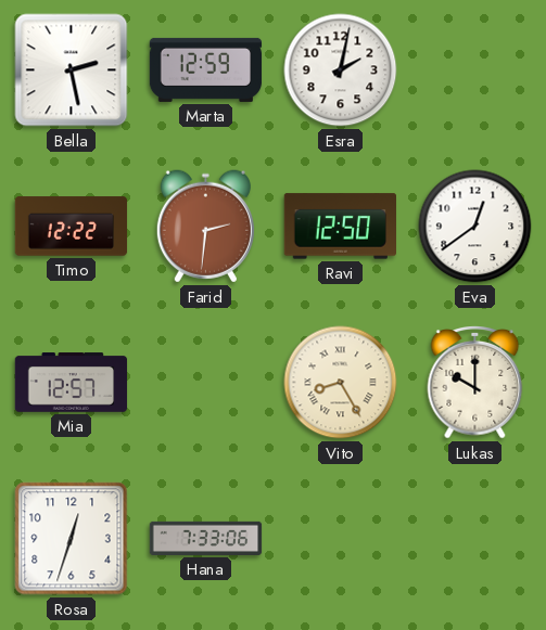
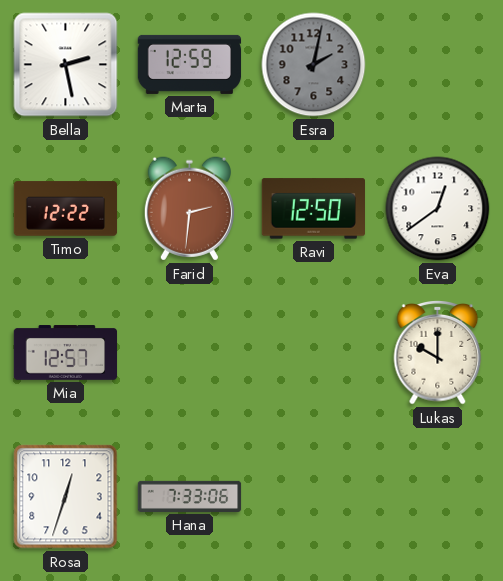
Esra dial: white -> grey
Vito: 8:25 -> none
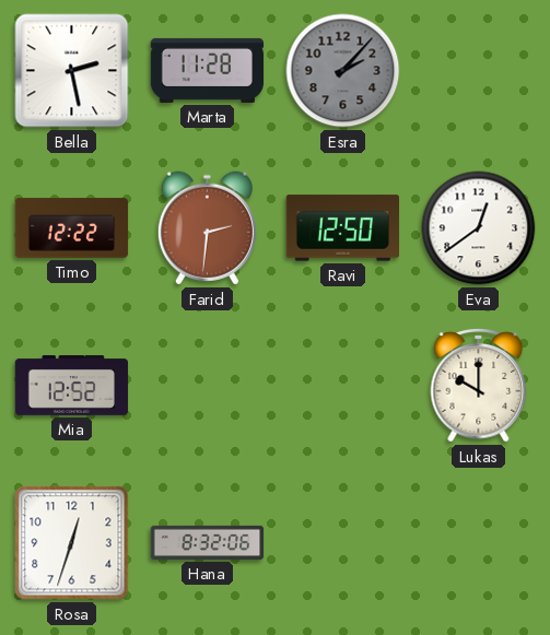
Marta: 12:59 -> 11:28
Esra: 2:02 -> 2:07
Mia: 12:57 -> 12:52
Hana: 7:33 -> 8:32
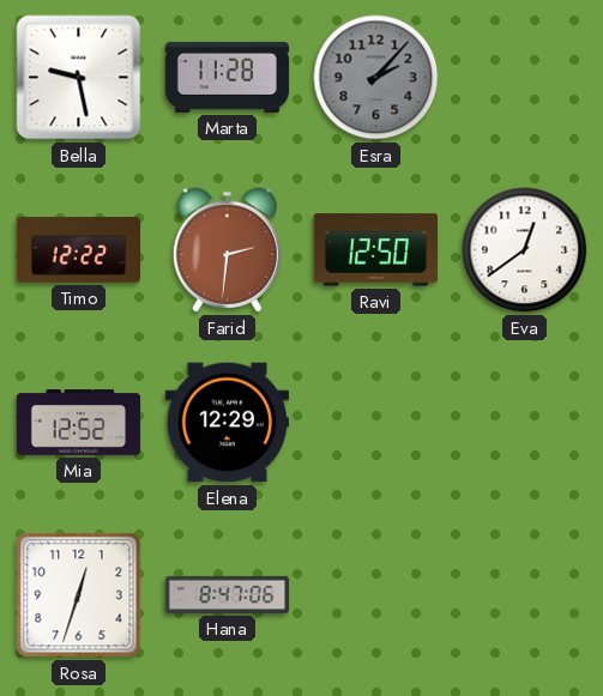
Bella: 2:28 -> 9:28
Elena: none -> 12:29
Lukas: 10:00 -> none
Hana: 8:32 -> 8:47
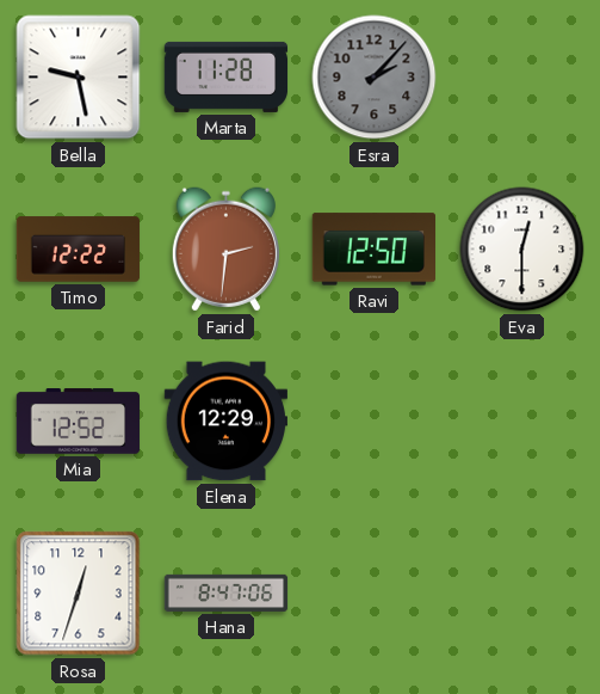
Eva: 12:39 -> 12:30
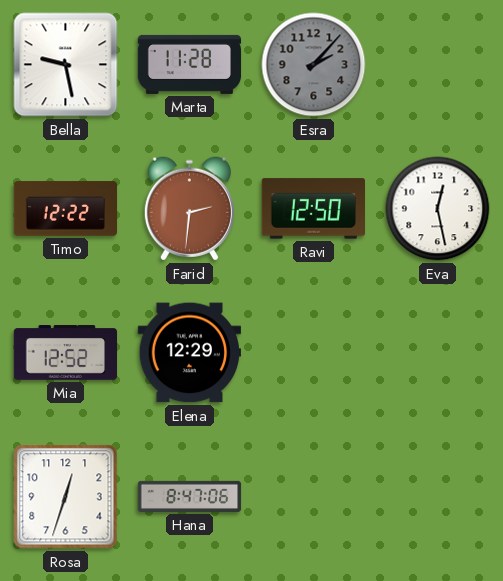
Eva: 12:30 -> 12:28
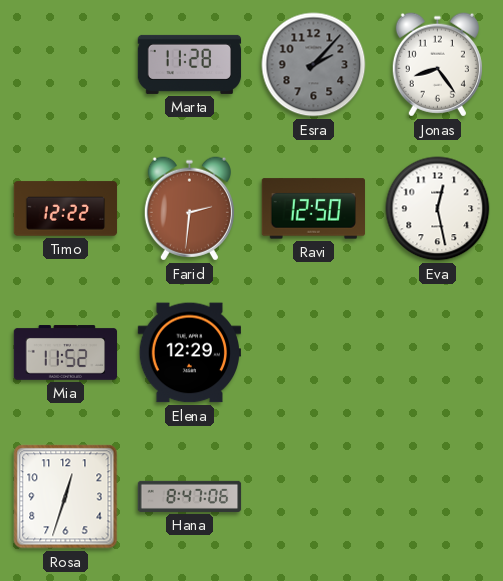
Bella: 9:28 -> none
Jonas: none -> 8:24
Mia: 12:52 -> 11:52
